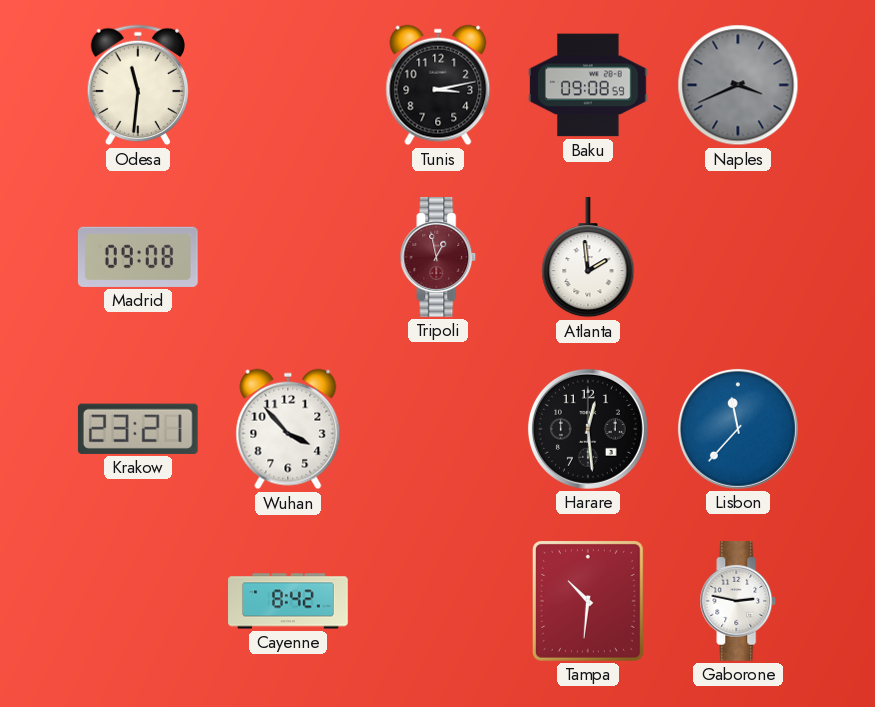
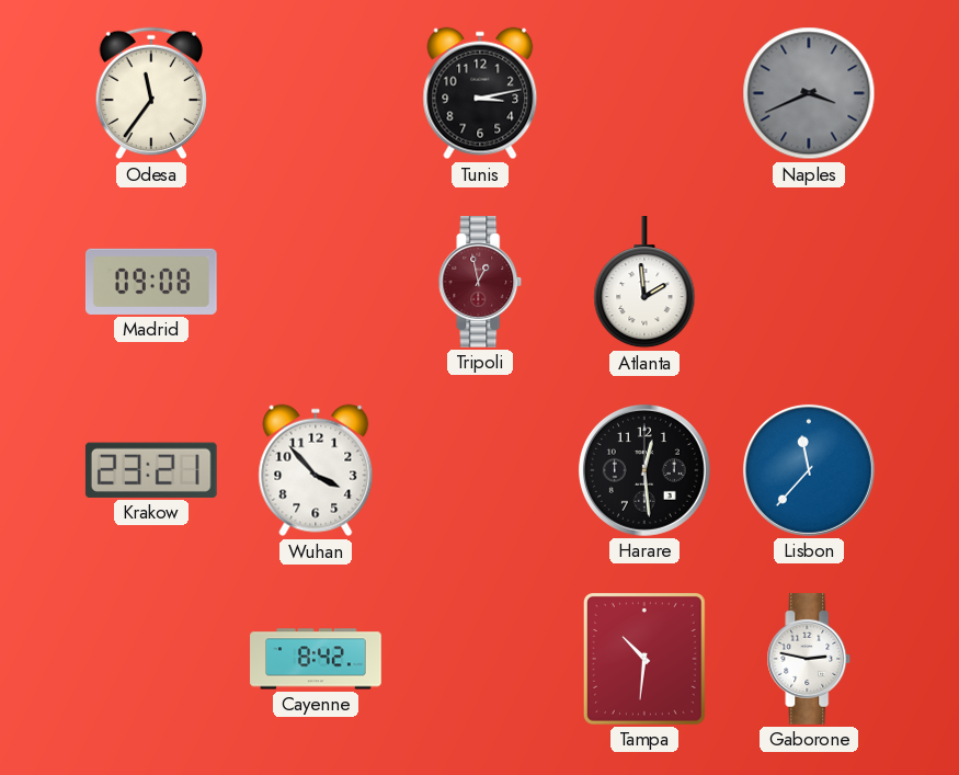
Odesa: 11:31 -> 11:36
Baku: 09:08 -> none
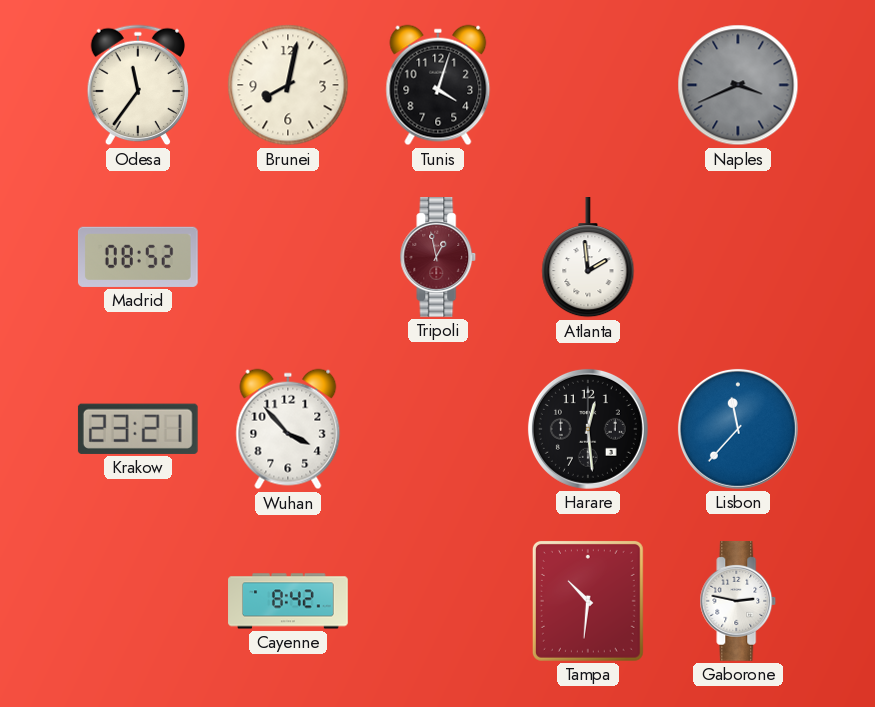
Brunei: none -> 8:02
Tunis: 3:13 -> 4:03
Madrid: 09:08 -> 08:52
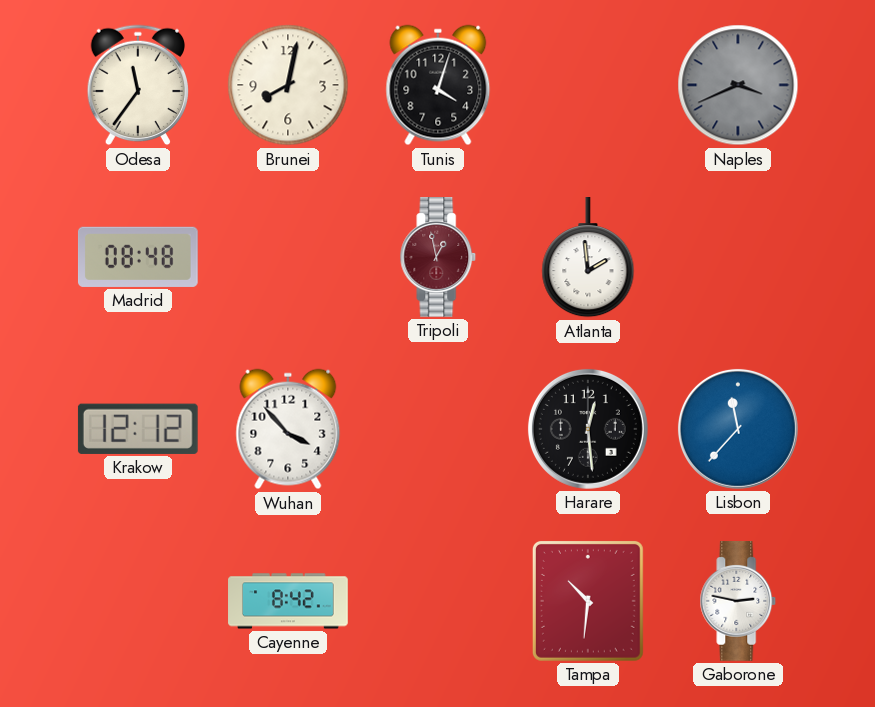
Madrid: 08:52 -> 08:48
Krakow: 23:21 -> 12:12
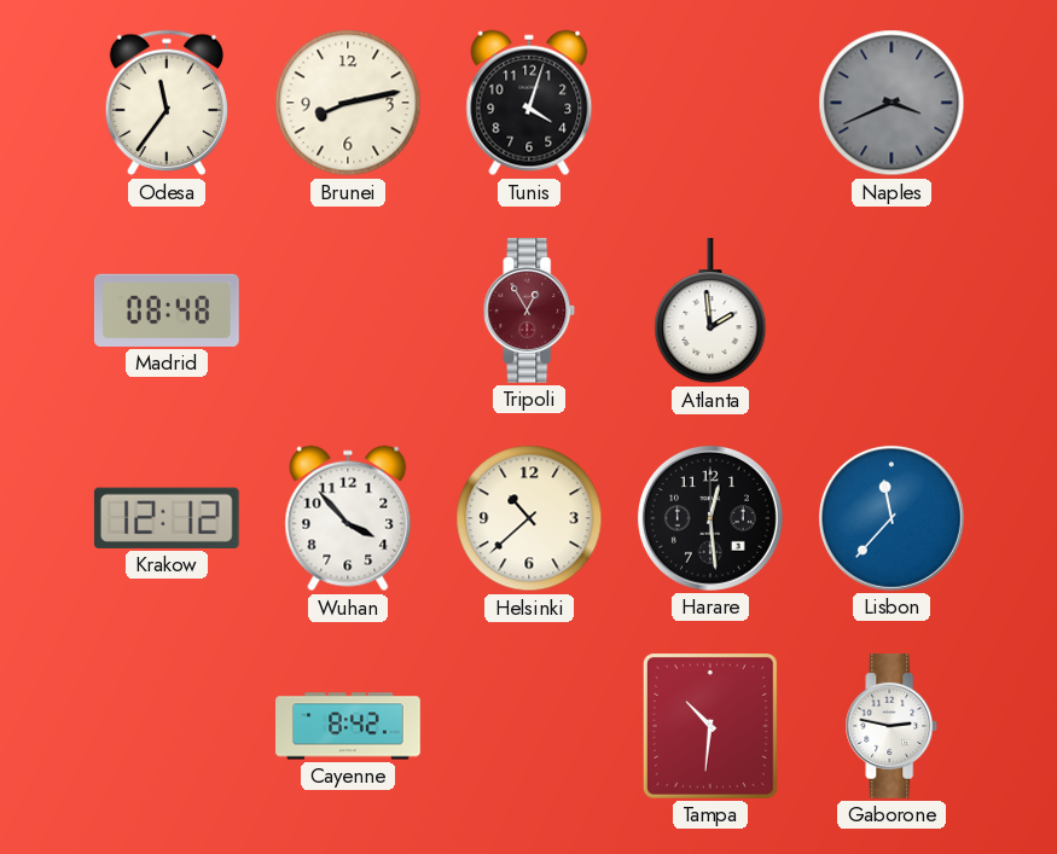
Brunei: 8:02 -> 8:13
Tripoli: 12:58 -> 12:55
Helsinki: none -> 10:38
